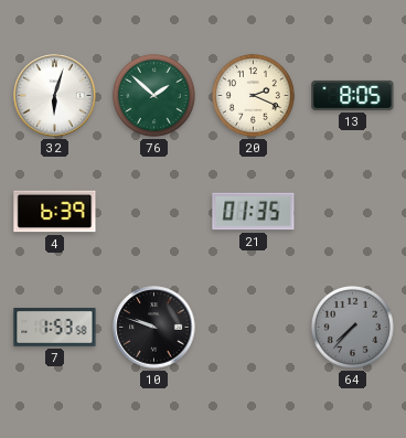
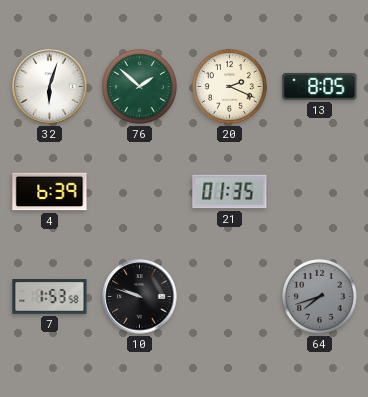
64: 7:37 -> 7:42
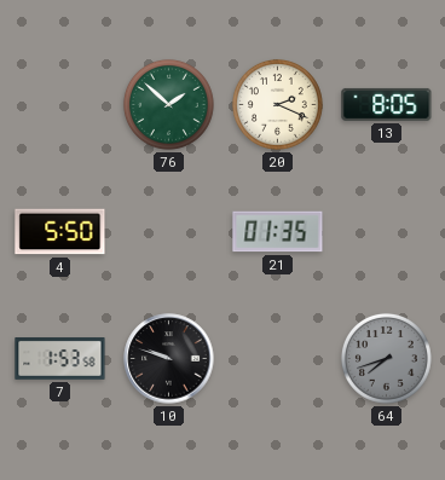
32: 6:03 -> none
4: 6:39 -> 5:50
